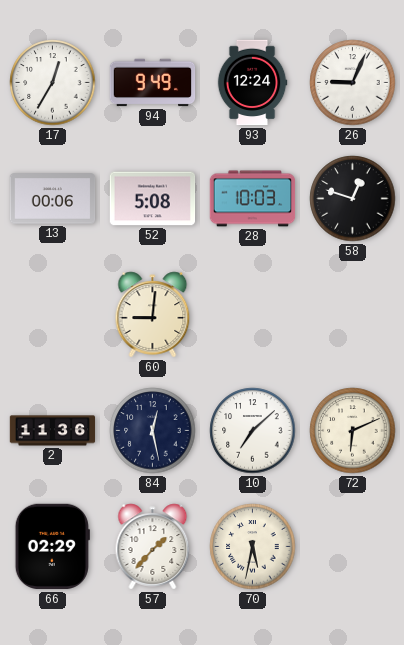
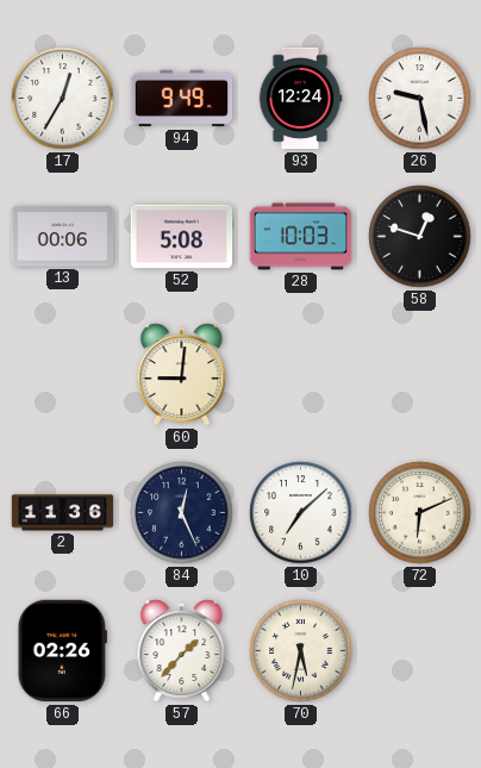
26: 9:04 -> 9:28
84: 12:28 -> 12:26
66: 02:29 -> 02:26
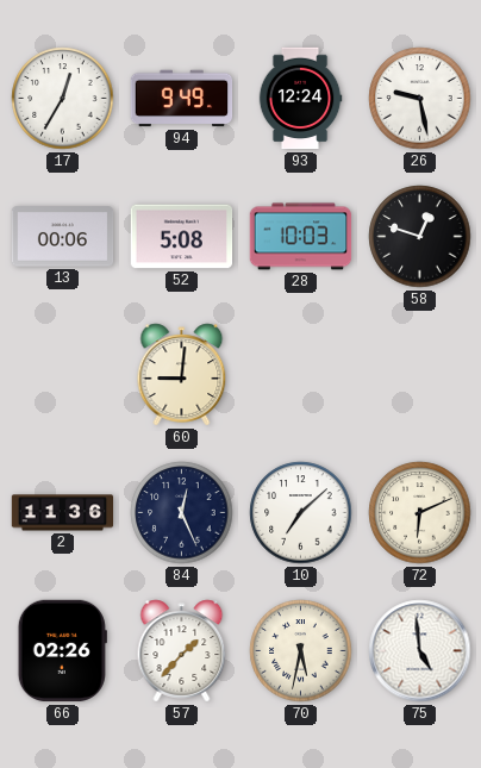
75: none -> 4:59
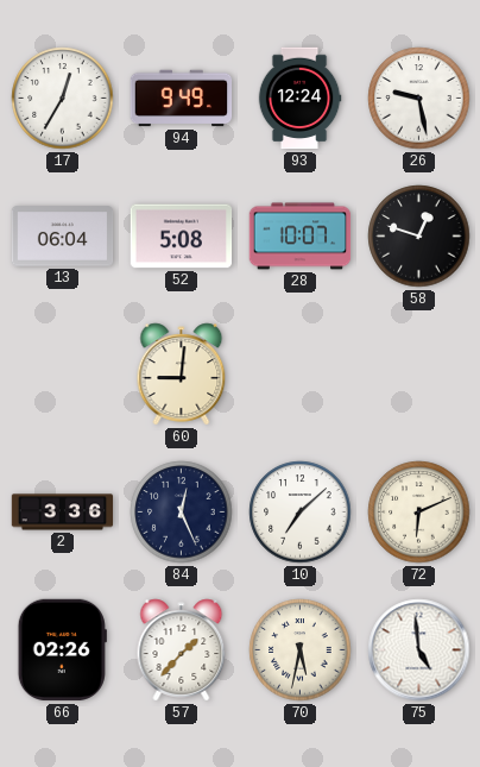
13: 00:06 -> 06:04
28: 10:03 -> 10:07
2: 11:36 -> 3:36
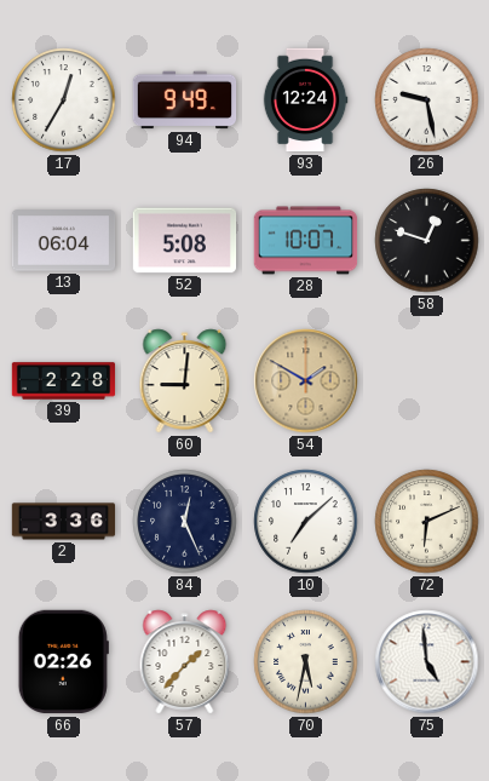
39: none -> 2:28
54: none -> 1:50
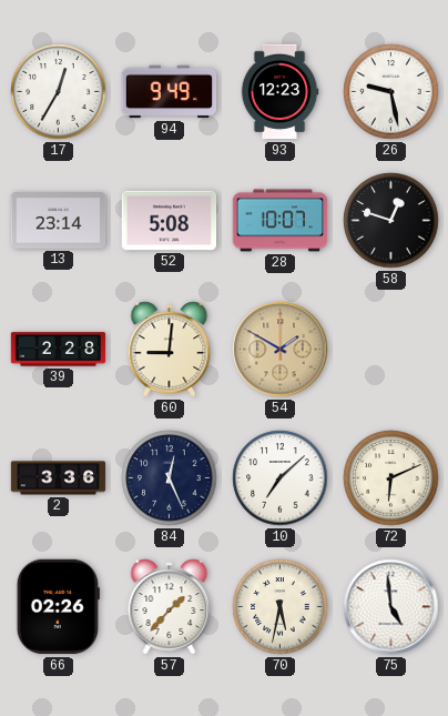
93: 12:24 -> 12:23
13: 06:04 -> 23:14
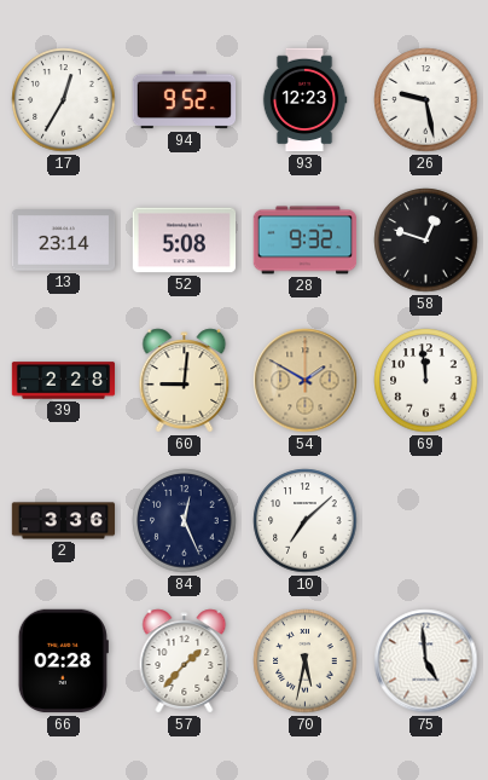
94: 9:49 -> 9:52
28: 10:07 -> 9:32
69: none -> 11:59
72: 6:11 -> none
66: 02:26 -> 02:28
